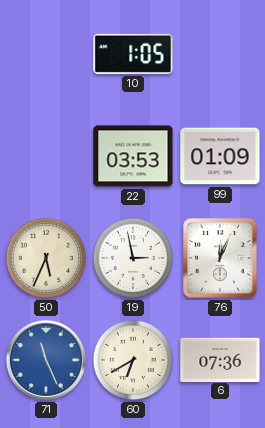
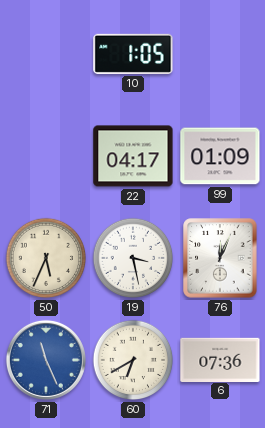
22: 03:53 -> 04:17
19: 2:58 -> 3:28
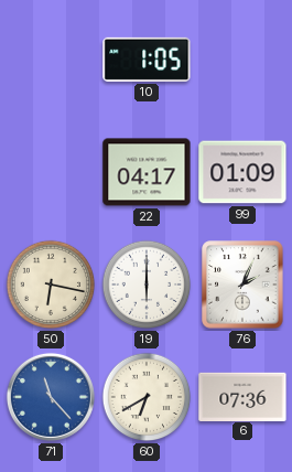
50: 5:34 -> 6:17
19: 3:28 -> 6:00
76: 12:04 -> 2:04
71: 11:26 -> 11:23
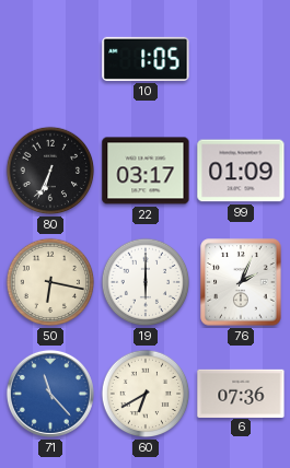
80: none -> 6:34
22: 04:17 -> 03:17
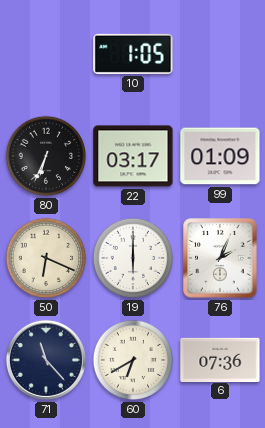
50: 6:17 -> 6:19
71 dial: blue -> navy
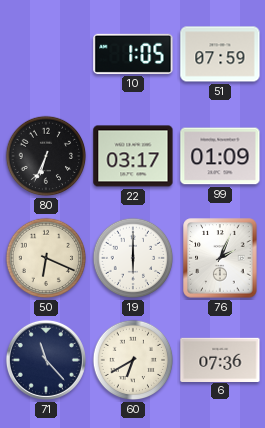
51: none -> 07:59
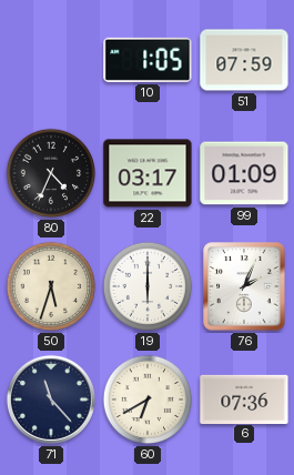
80: 6:34 -> 4:34
50: 6:19 -> 5:33
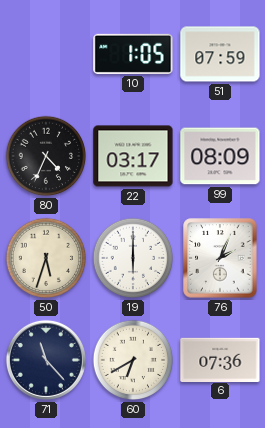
99: 01:09 -> 08:09
